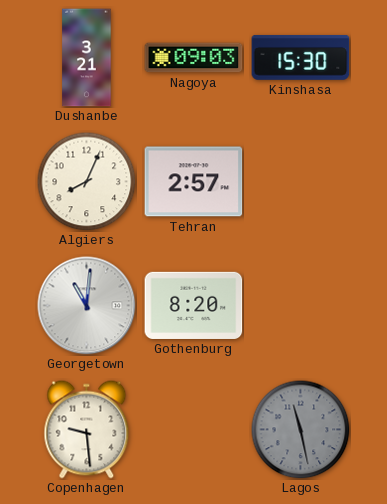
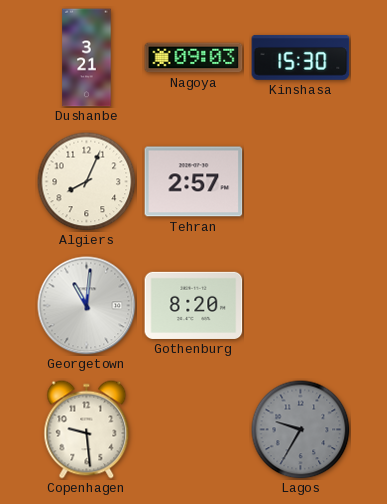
Lagos: 11:28 -> 9:35
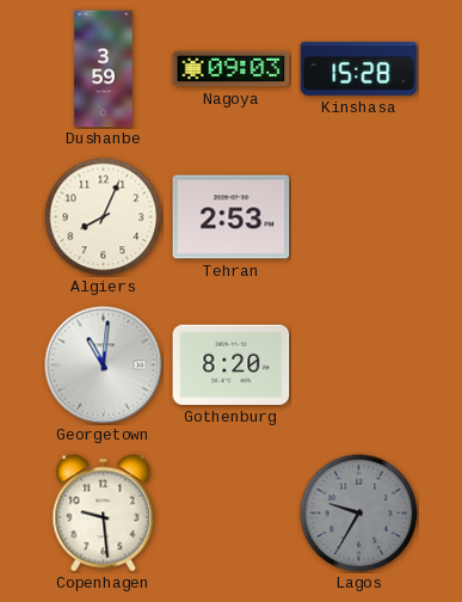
Dushanbe: 3:21 -> 3:59
Kinshasa: 15:30 -> 15:28
Tehran: 2:57 -> 2:53
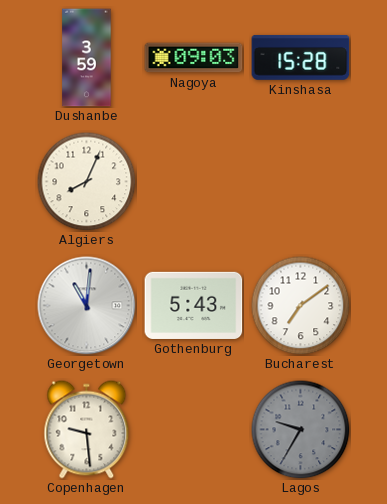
Tehran: 2:53 -> none
Gothenburg: 8:20 -> 5:43
Bucharest: none -> 7:09
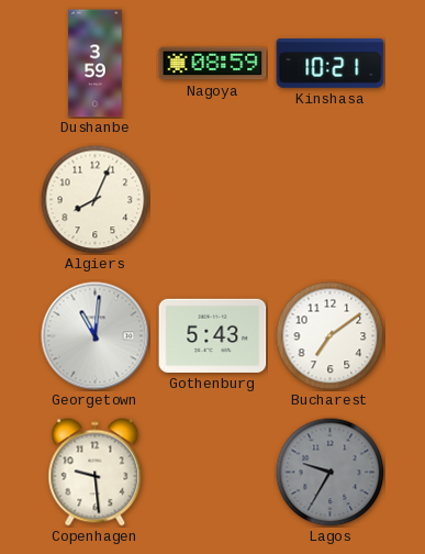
Nagoya: 09:03 -> 08:59
Kinshasa: 15:28 -> 10:21
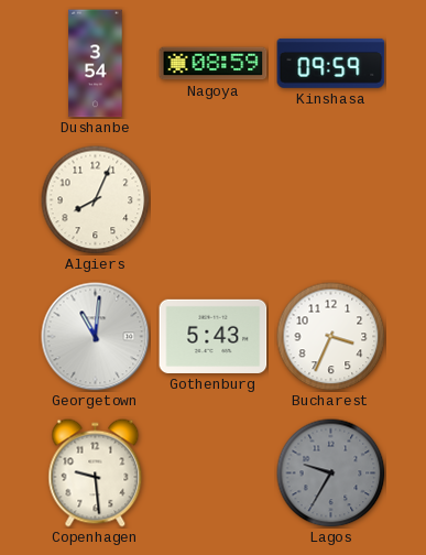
Dushanbe: 3:59 -> 3:54
Kinshasa: 10:21 -> 09:59
Bucharest: 7:09 -> 3:34
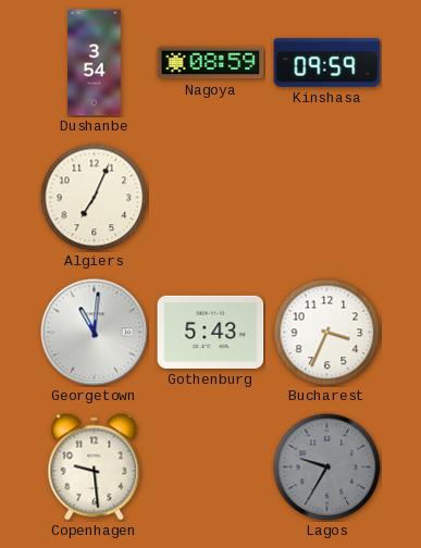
Algiers: 8:04 -> 7:04
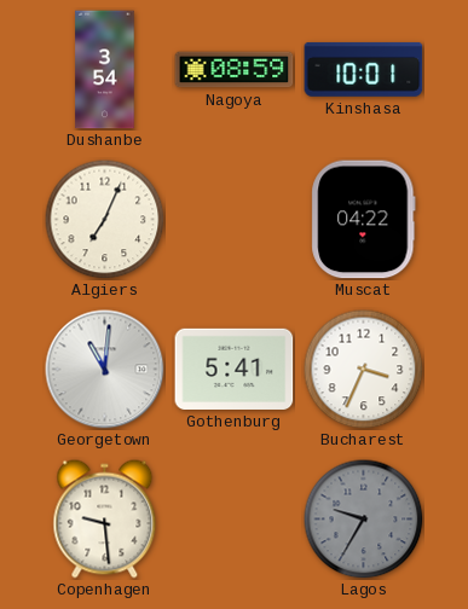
Kinshasa: 09:59 -> 10:01
Muscat: none -> 04:22
Gothenburg: 5:43 -> 5:41
